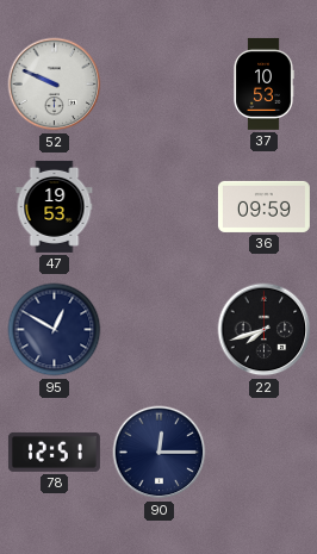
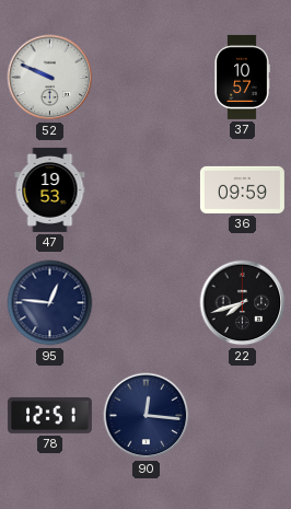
37: 10:53 -> 10:57
95: 12:50 -> 12:46
90: 12:15 -> 12:16
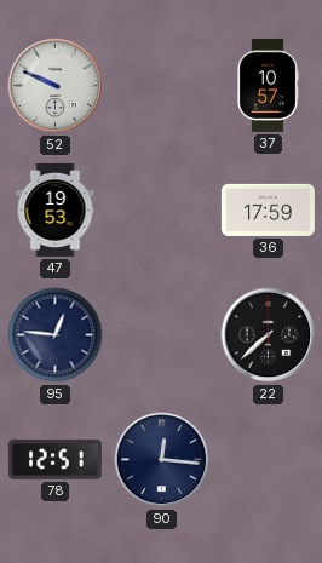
36: 09:59 -> 17:59
22: 7:42 -> 7:38
